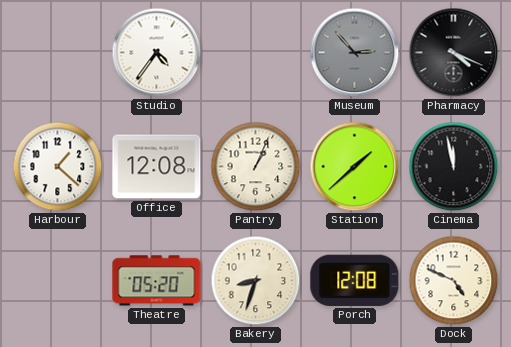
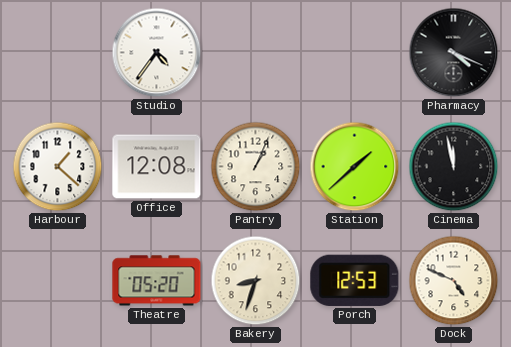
Museum: 2:53 -> none
Porch: 12:08 -> 12:53
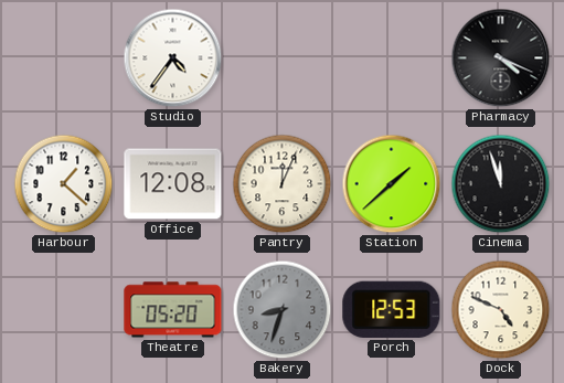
Pantry: 1:04 -> 12:04
Cinema: 11:58 -> 11:57
Bakery dial: cream -> grey
